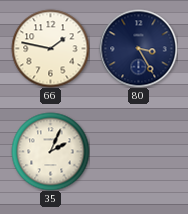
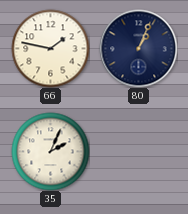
80: 3:25 -> 1:04
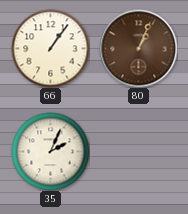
66: 1:47 -> 1:06
80 dial: navy -> brown
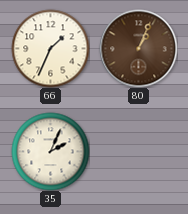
66: 1:06 -> 1:34
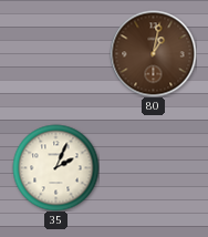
66: 1:34 -> none
80: 1:04 -> 1:02
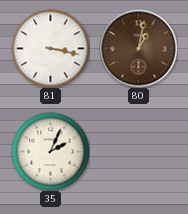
81: none -> 3:17
